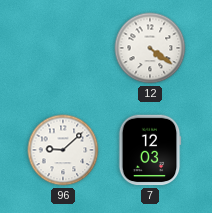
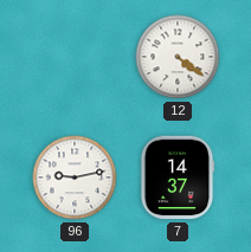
96: 9:08 -> 9:13
7: 12:03 -> 14:37
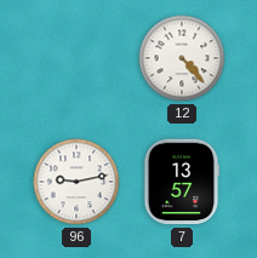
12: 4:21 -> 4:23
7: 14:37 -> 13:57
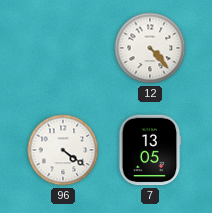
96: 9:13 -> 4:21
7: 13:57 -> 13:05
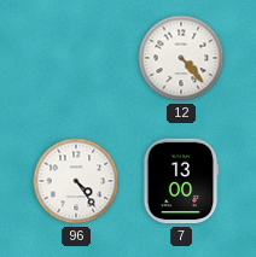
96: 4:21 -> 4:24
7: 13:05 -> 13:00
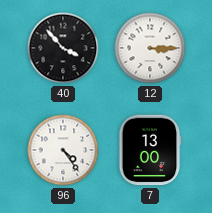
40: none -> 3:53
12: 4:23 -> 3:15
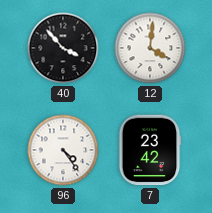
12: 3:15 -> 4:01
7: 13:00 -> 23:42
